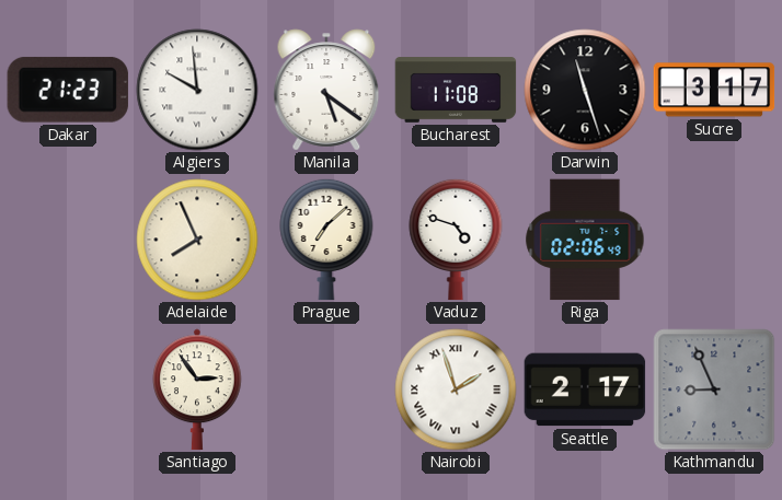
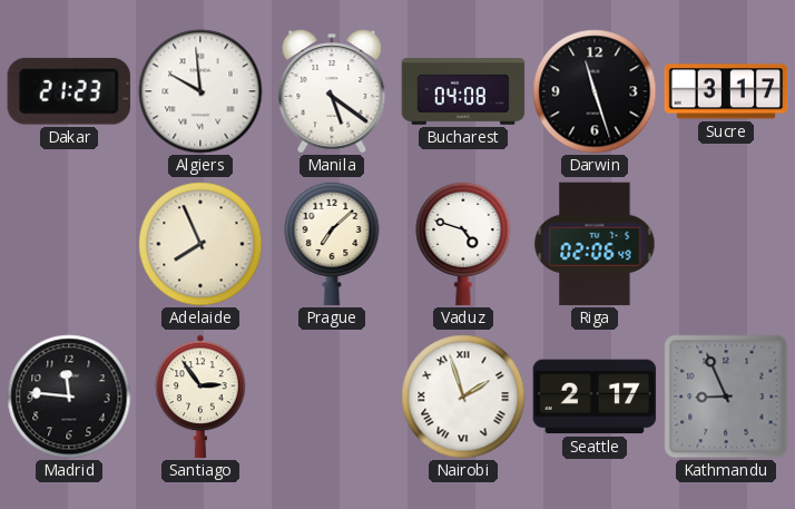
Bucharest: 11:08 -> 04:08
Madrid: none -> 11:46
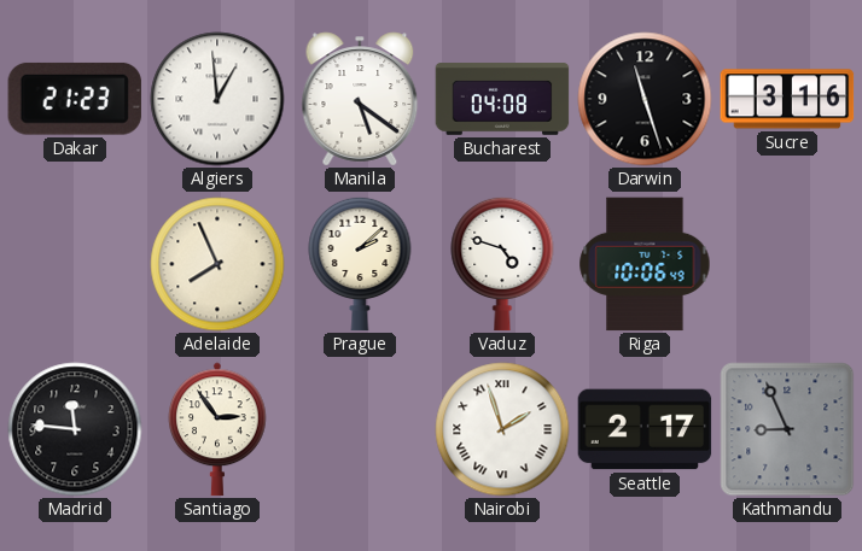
Algiers: 9:59 -> 12:59
Sucre: 3:17 -> 3:16
Prague: 7:08 -> 2:08
Riga: 02:06 -> 10:06
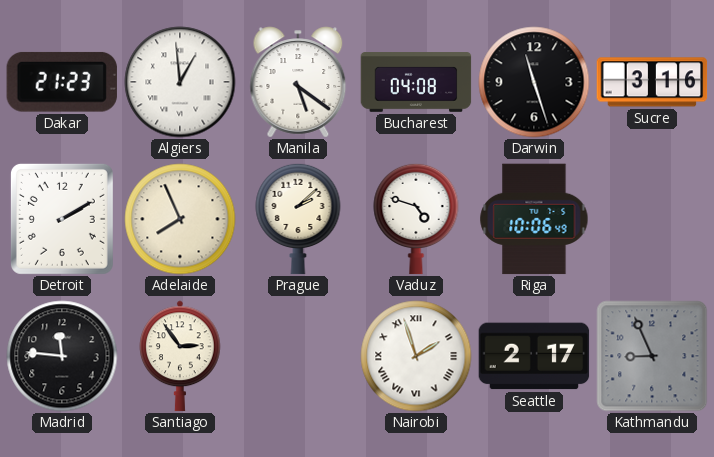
Detroit: none -> 2:10
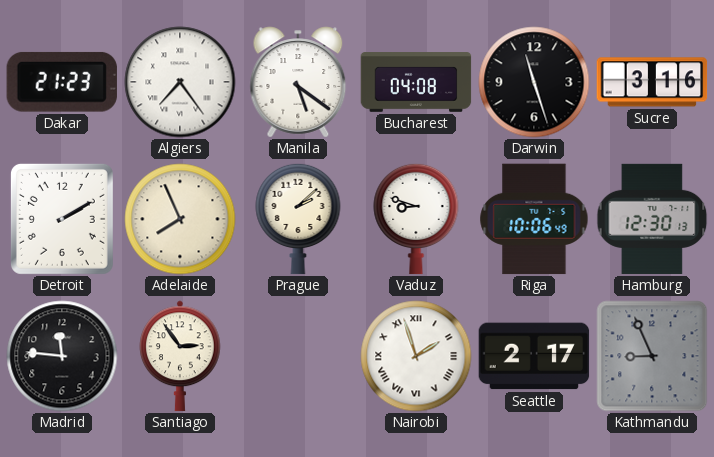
Algiers: 12:59 -> 7:24
Vaduz: 4:48 -> 8:48
Hamburg: none -> 12:30
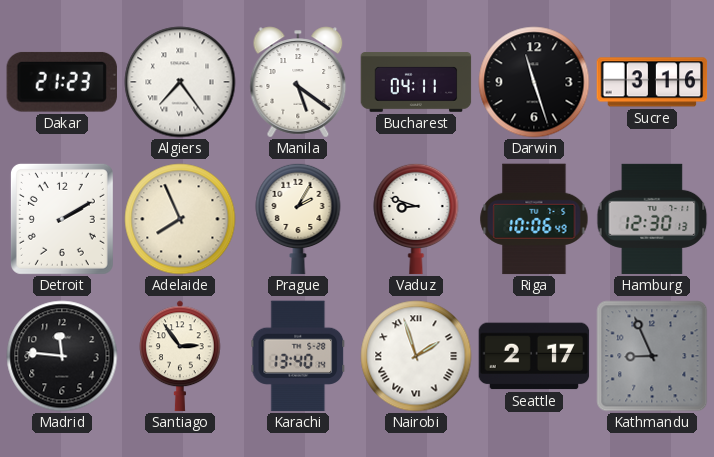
Bucharest: 04:08 -> 04:11
Prague: 2:08 -> 2:05
Karachi: none -> 13:40
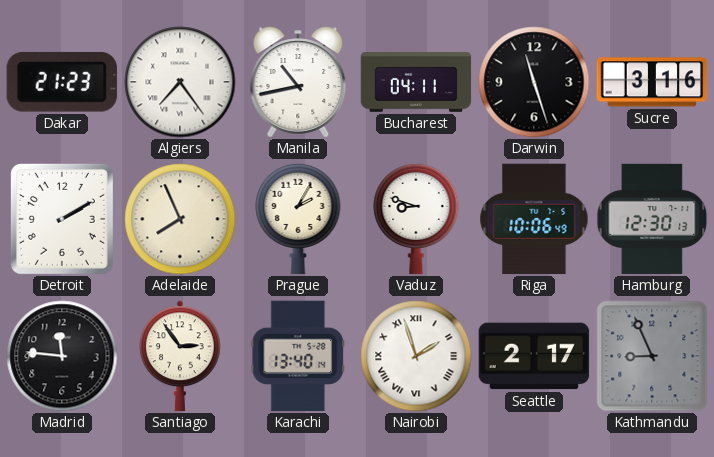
Manila: 5:21 -> 10:43
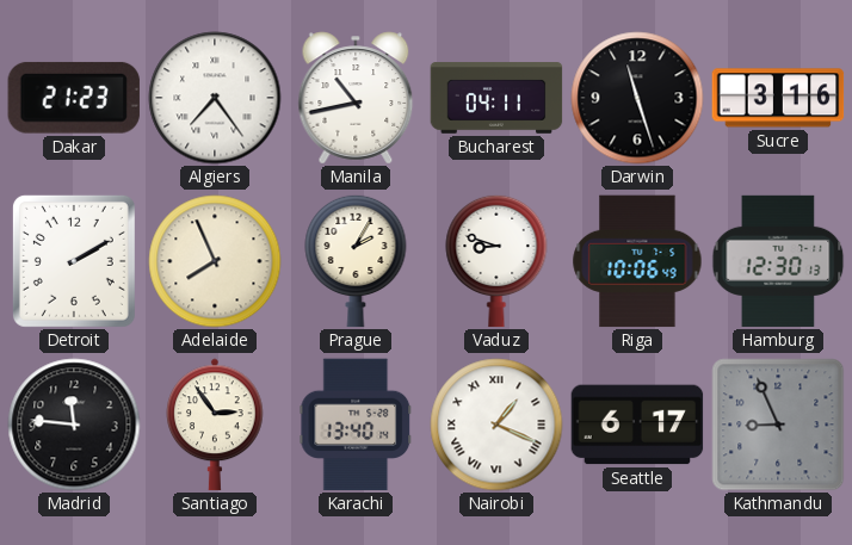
Nairobi: 1:57 -> 1:19
Seattle: 2:17 -> 6:17
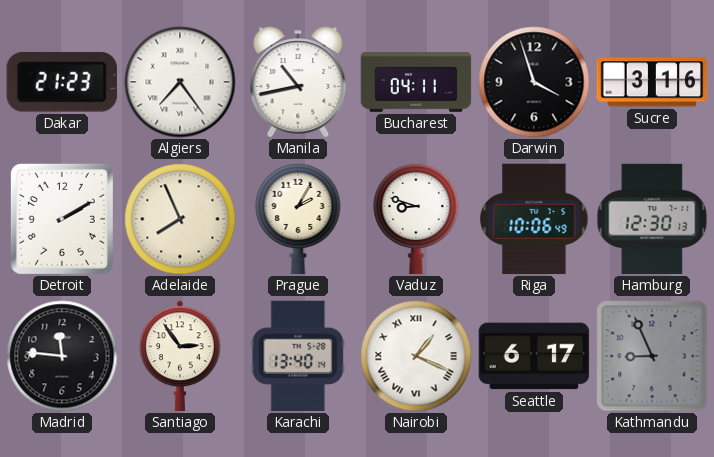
Darwin: 11:27 -> 3:57
